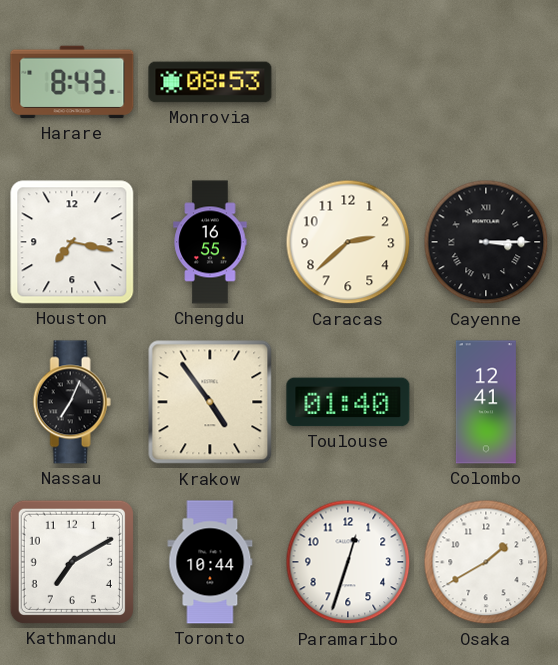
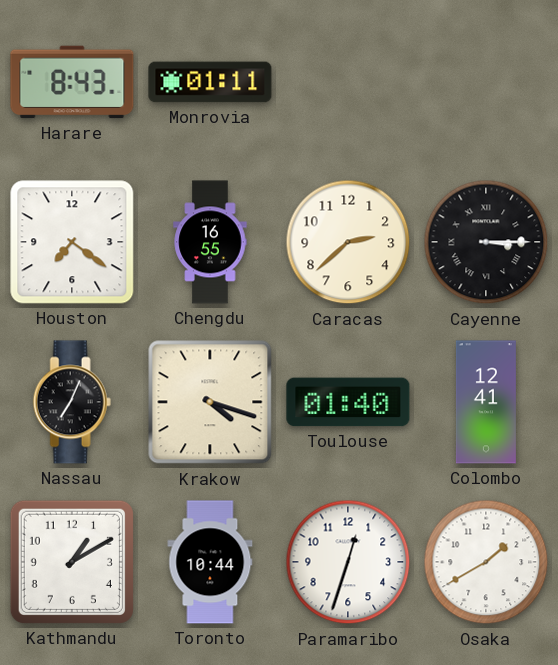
Monrovia: 08:53 -> 01:11
Houston: 7:17 -> 7:21
Krakow: 4:54 -> 4:18
Kathmandu: 7:10 -> 1:10
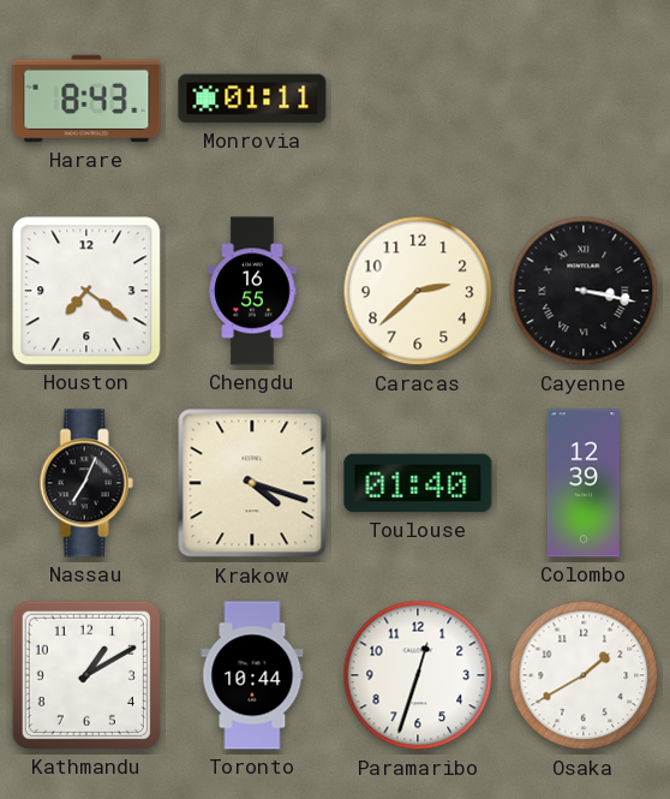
Cayenne: 3:15 -> 3:17
Colombo: 12:41 -> 12:39
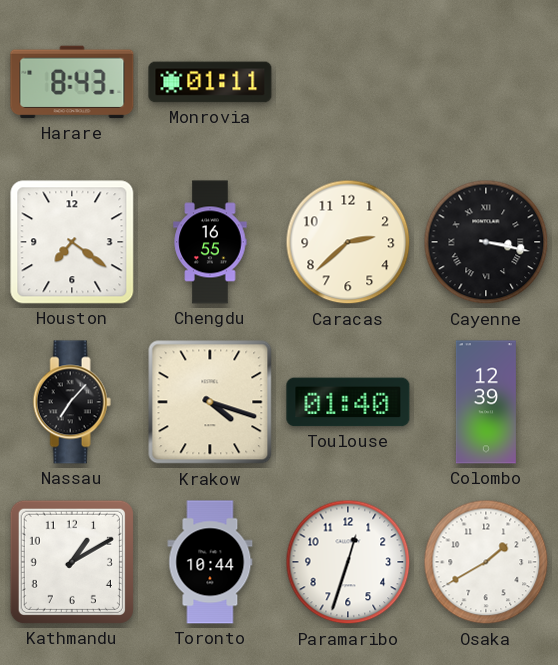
Nassau: 7:04 -> 7:07
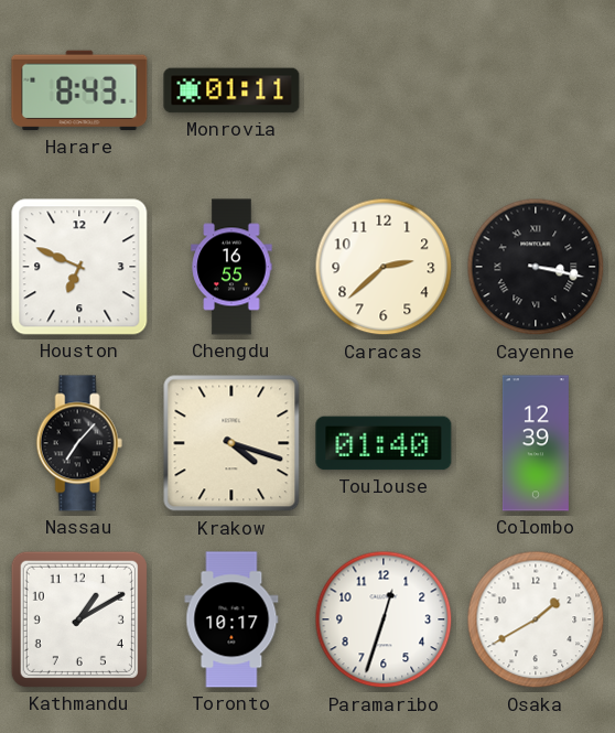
Houston: 7:21 -> 6:49
Toronto: 10:44 -> 10:17
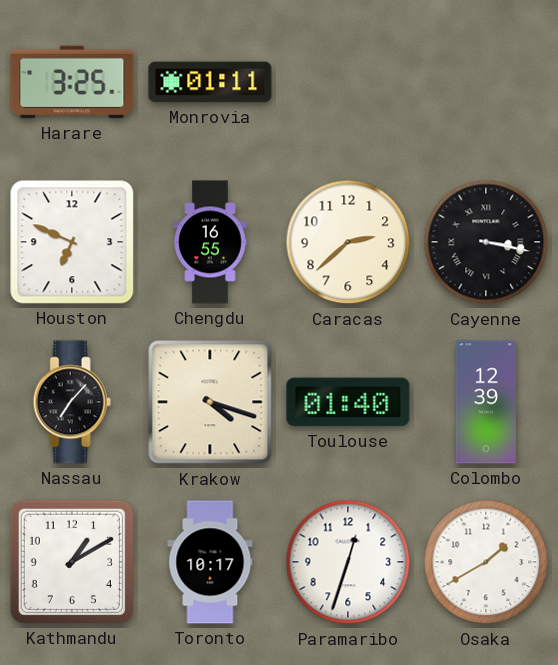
Harare: 8:43 -> 3:25
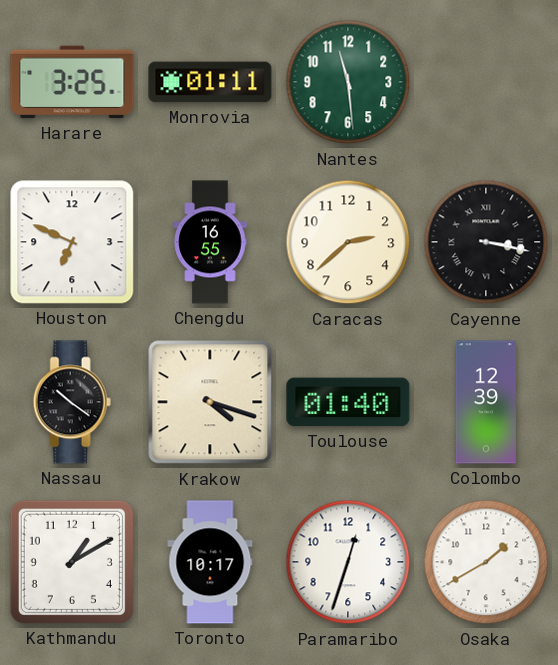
Nantes: none -> 11:29
Nassau: 7:07 -> 10:21
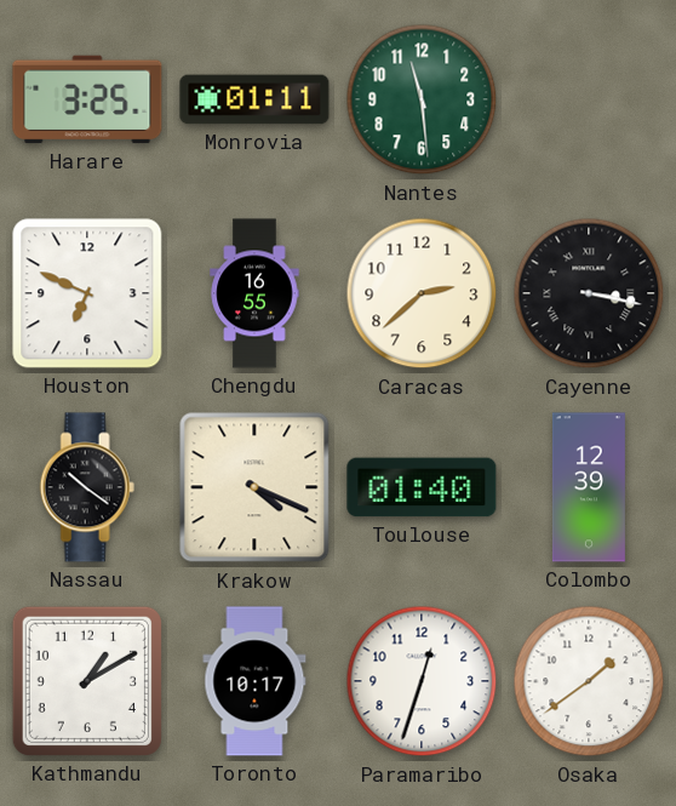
Krakow: 4:18 -> 4:19
Osaka: 1:40 -> 1:39
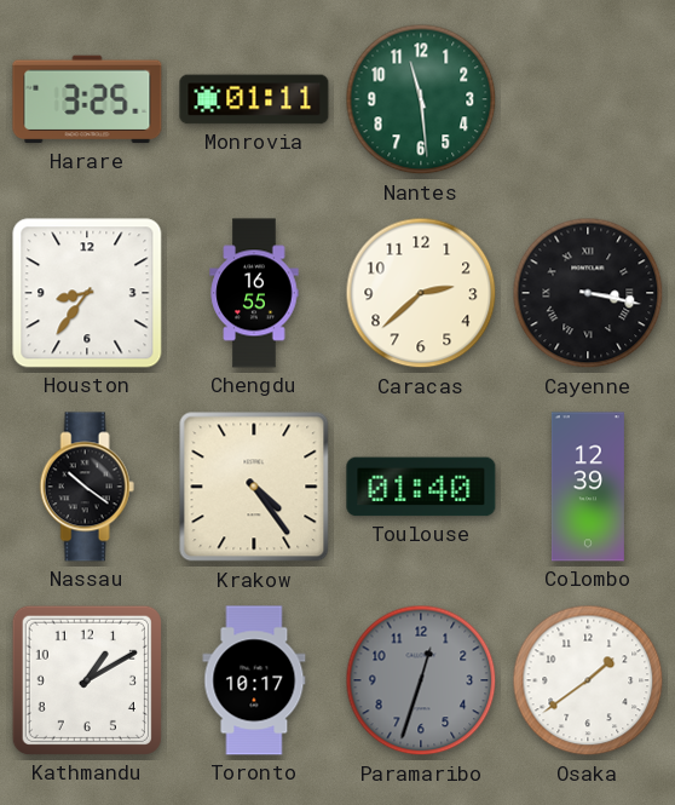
Houston: 6:49 -> 8:36
Krakow: 4:19 -> 4:24
Paramaribo dial: white -> grey
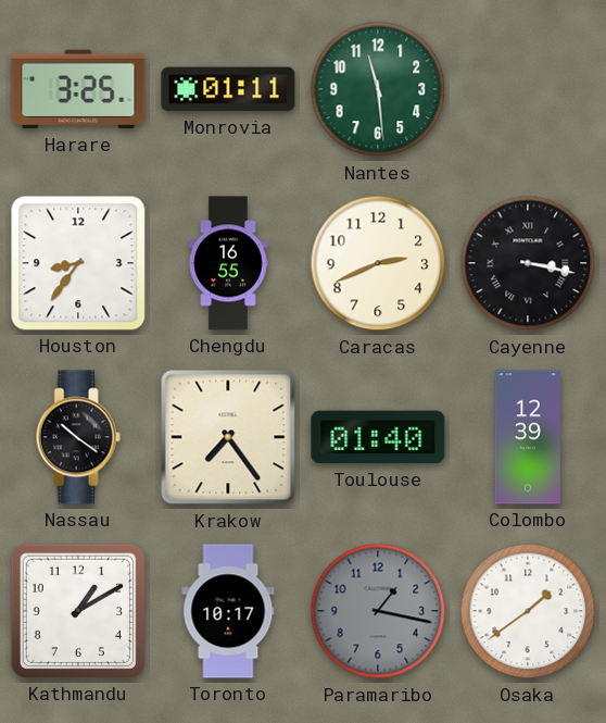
Caracas: 2:38 -> 2:41
Krakow: 4:24 -> 7:24
Paramaribo: 12:33 -> 1:17
